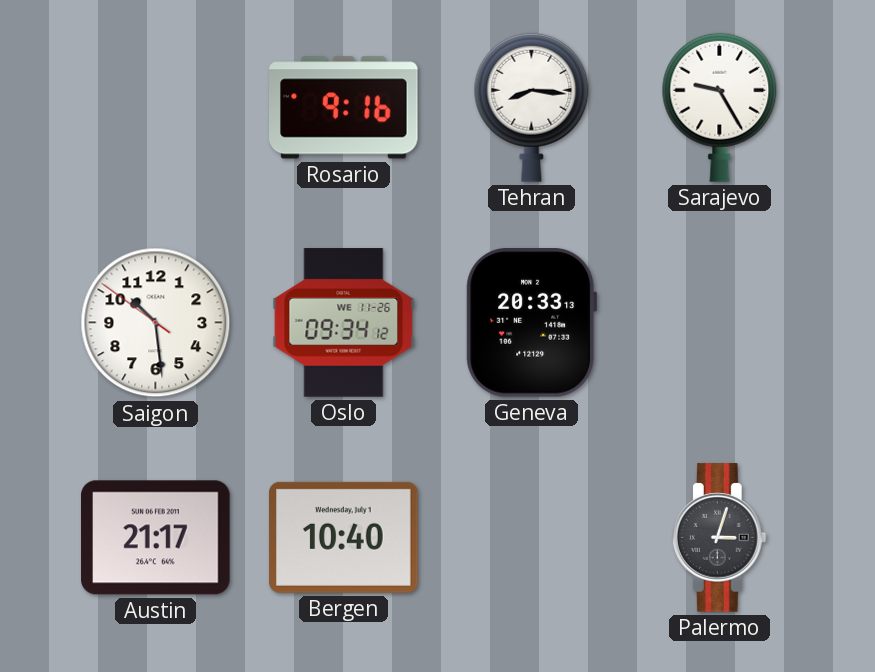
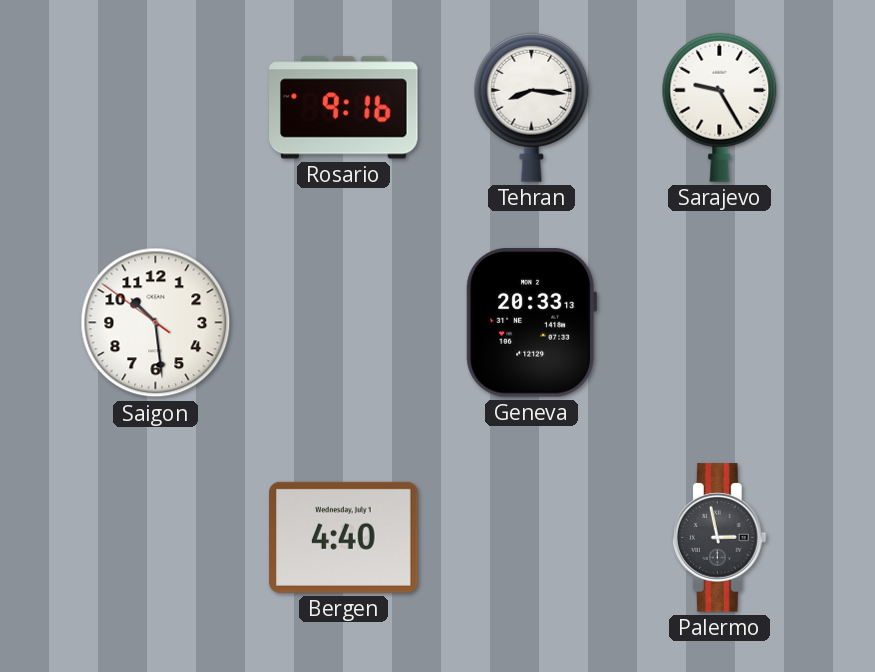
Oslo: 09:34 -> none
Austin: 21:17 -> none
Bergen: 10:40 -> 4:40
Palermo: 3:03 -> 2:58
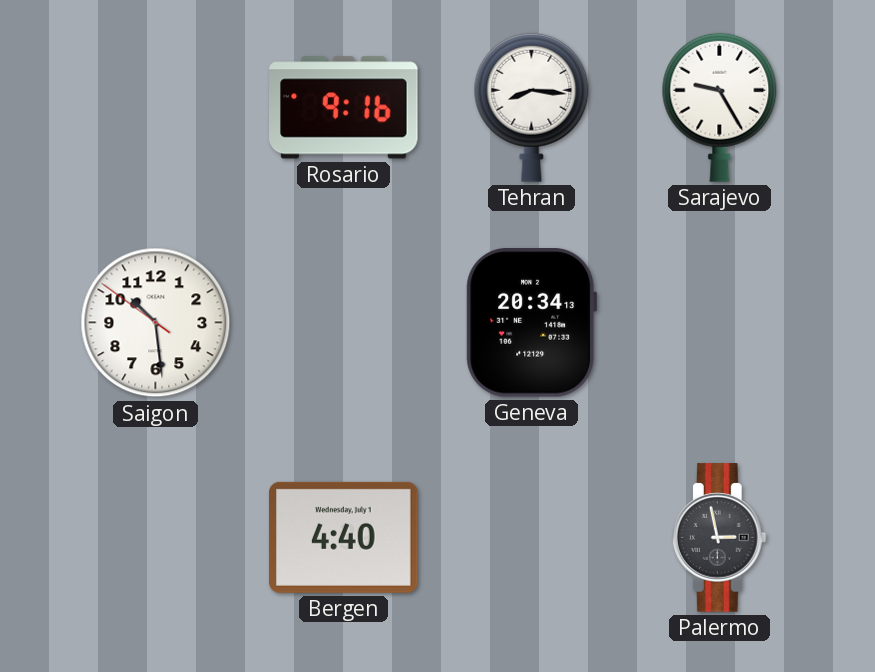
Geneva: 20:33 -> 20:34
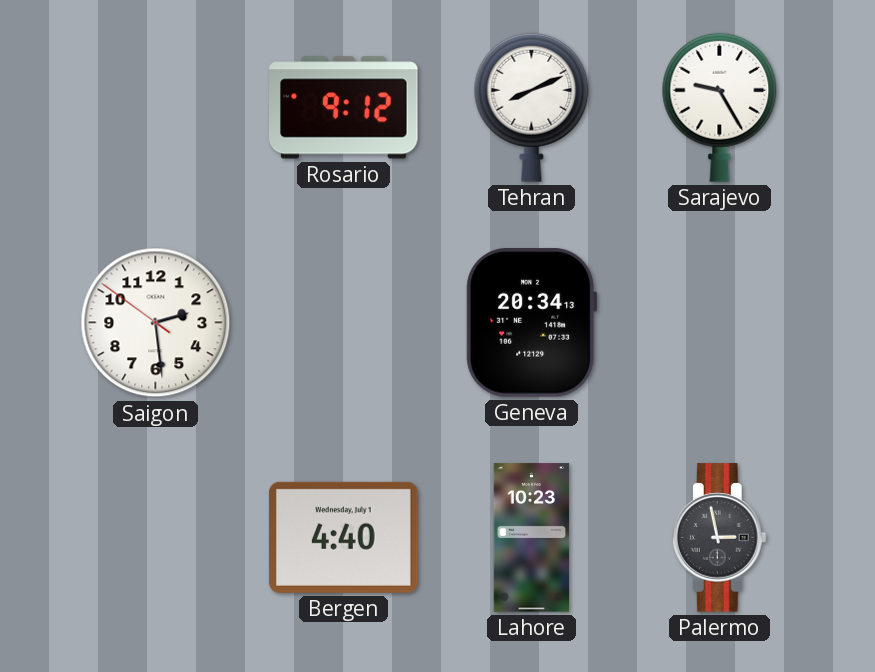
Rosario: 9:16 -> 9:12
Tehran: 8:16 -> 8:11
Saigon: 10:28 -> 2:28
Lahore: none -> 10:23
